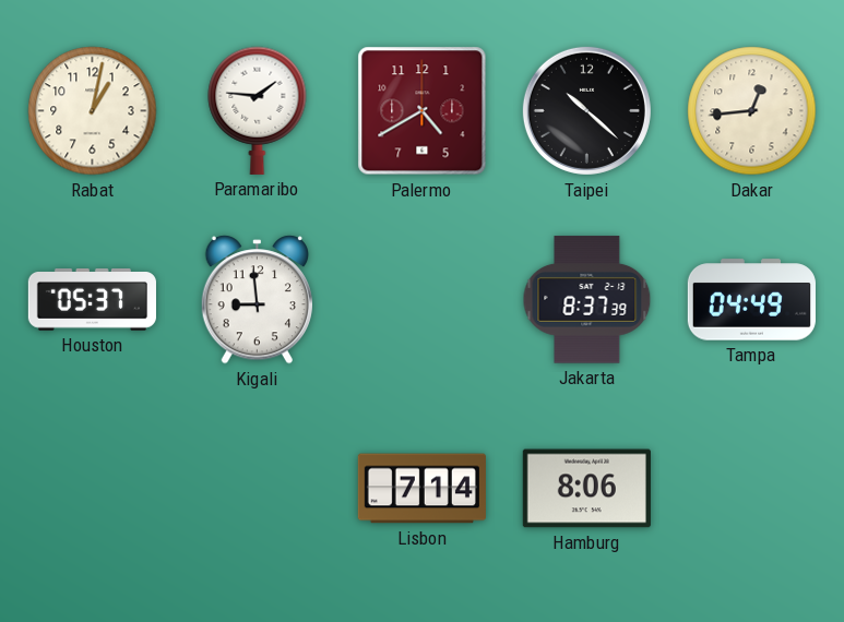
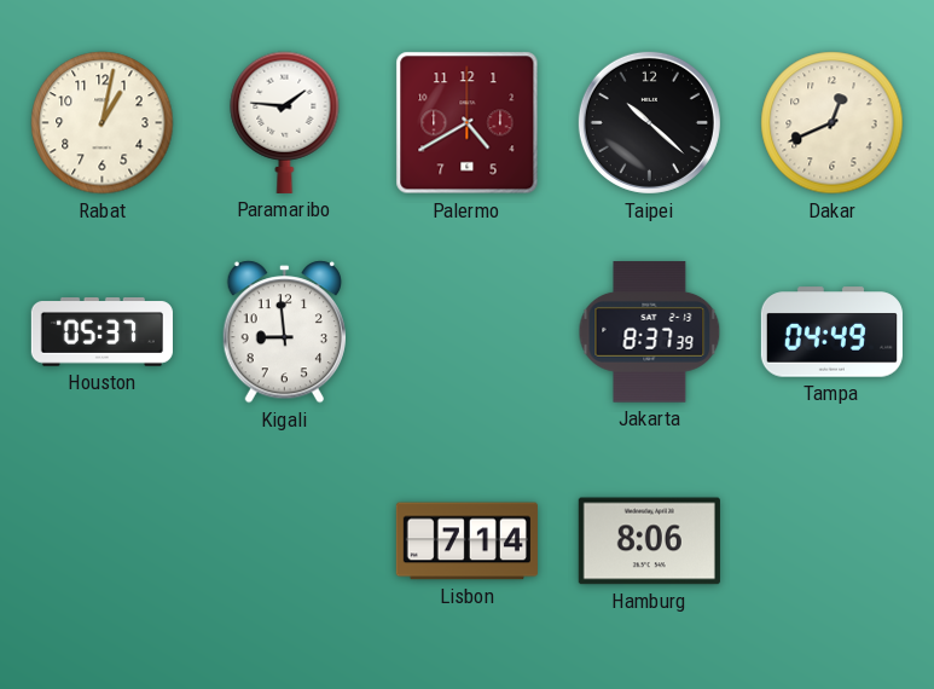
Dakar: 12:44 -> 12:41
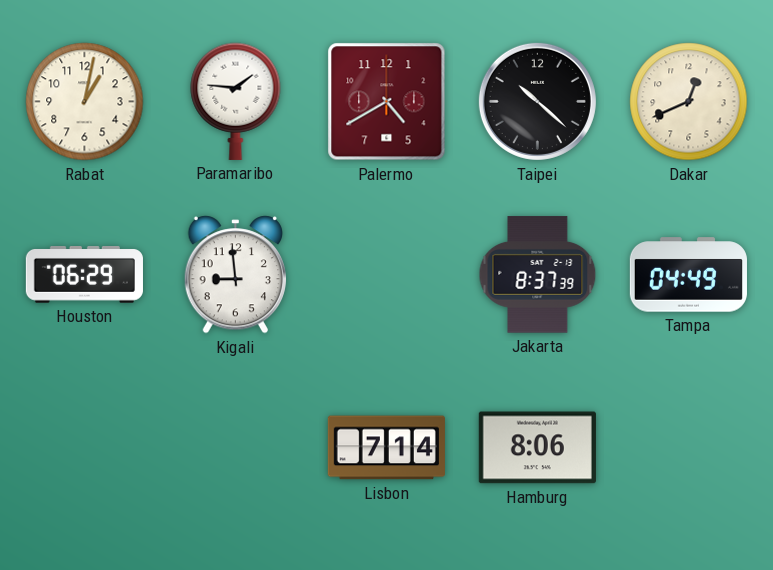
Houston: 05:37 -> 06:29
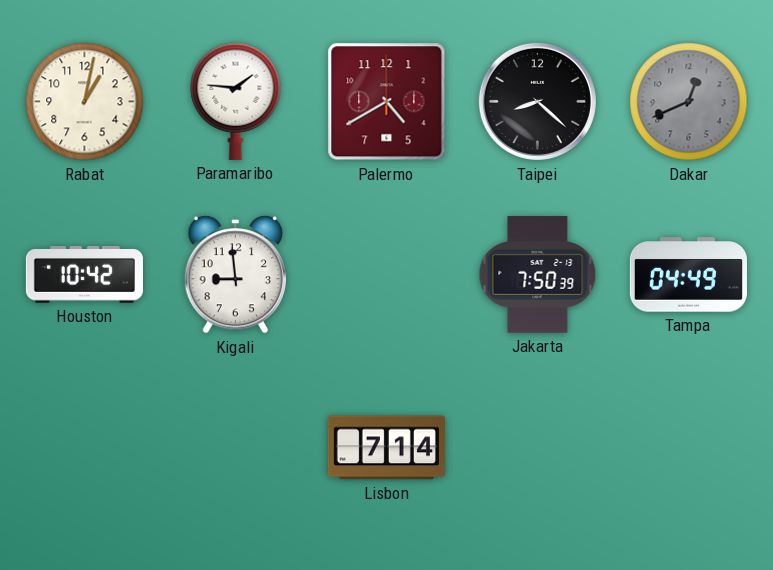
Taipei: 10:22 -> 8:22
Dakar dial: cream -> grey
Houston: 06:29 -> 10:42
Jakarta: 8:37 -> 7:50
Hamburg: 8:06 -> none
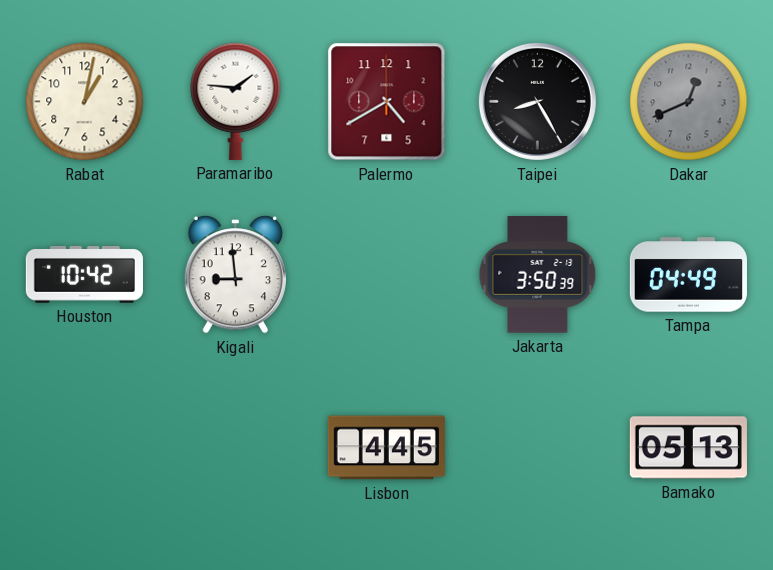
Taipei: 8:22 -> 8:25
Jakarta: 7:50 -> 3:50
Lisbon: 7:14 -> 4:45
Bamako: none -> 05:13
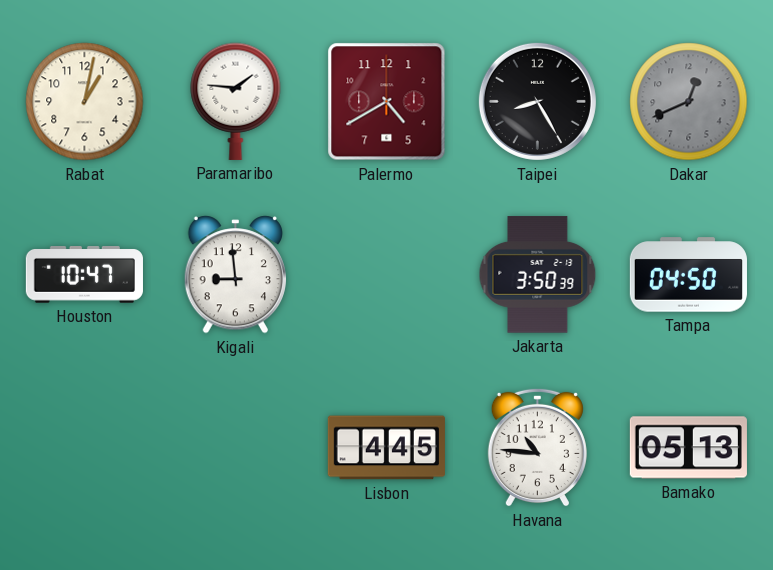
Houston: 10:42 -> 10:47
Tampa: 04:49 -> 04:50
Havana: none -> 10:46
